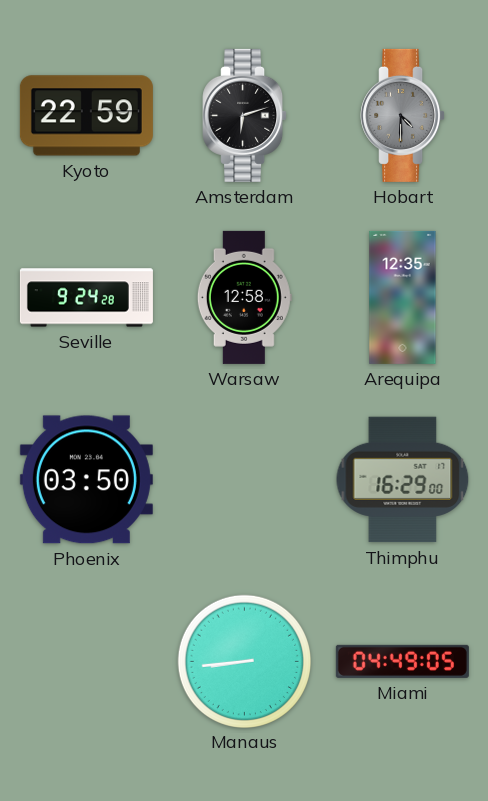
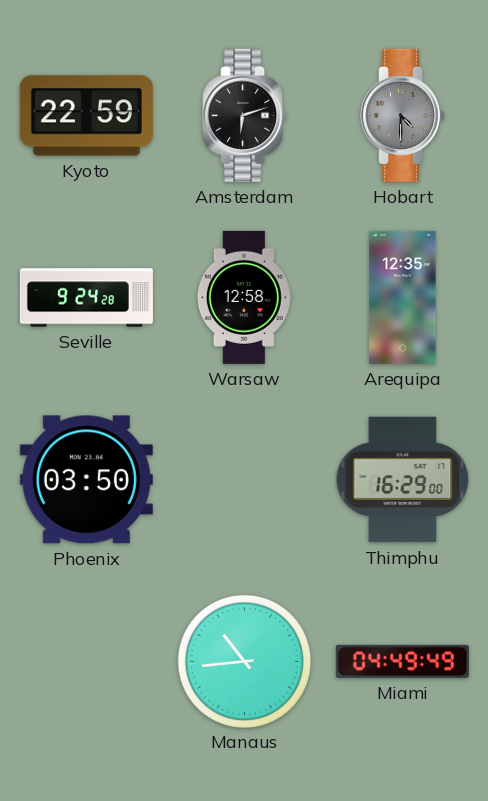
Manaus: 8:44 -> 10:44
Miami: 04:49:05 -> 04:49:49
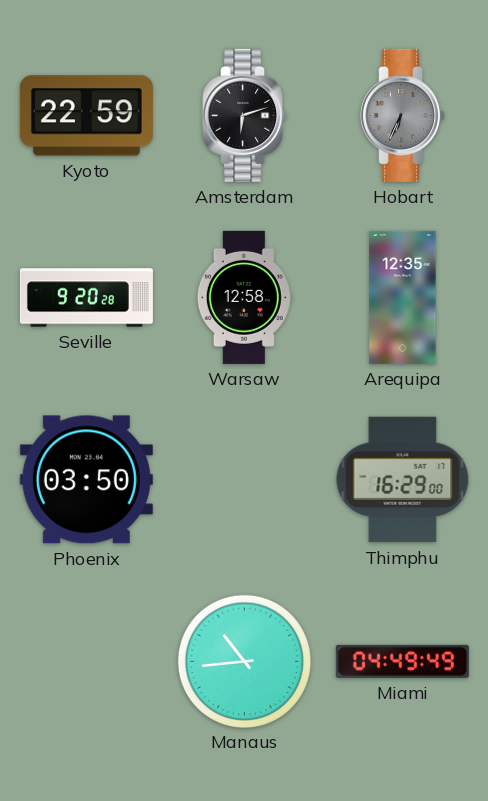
Hobart: 4:30 -> 6:34
Seville: 9:24 -> 9:20
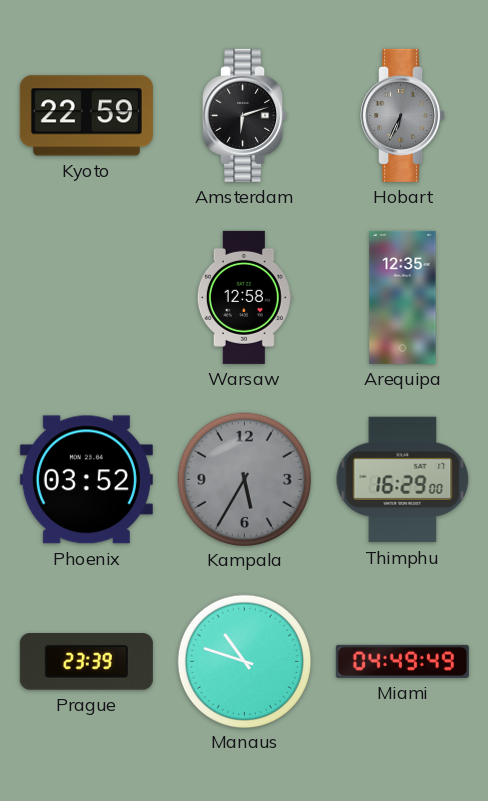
Seville: 9:20 -> none
Phoenix: 03:50 -> 03:52
Kampala: none -> 5:35
Prague: none -> 23:39
Manaus: 10:44 -> 10:48
